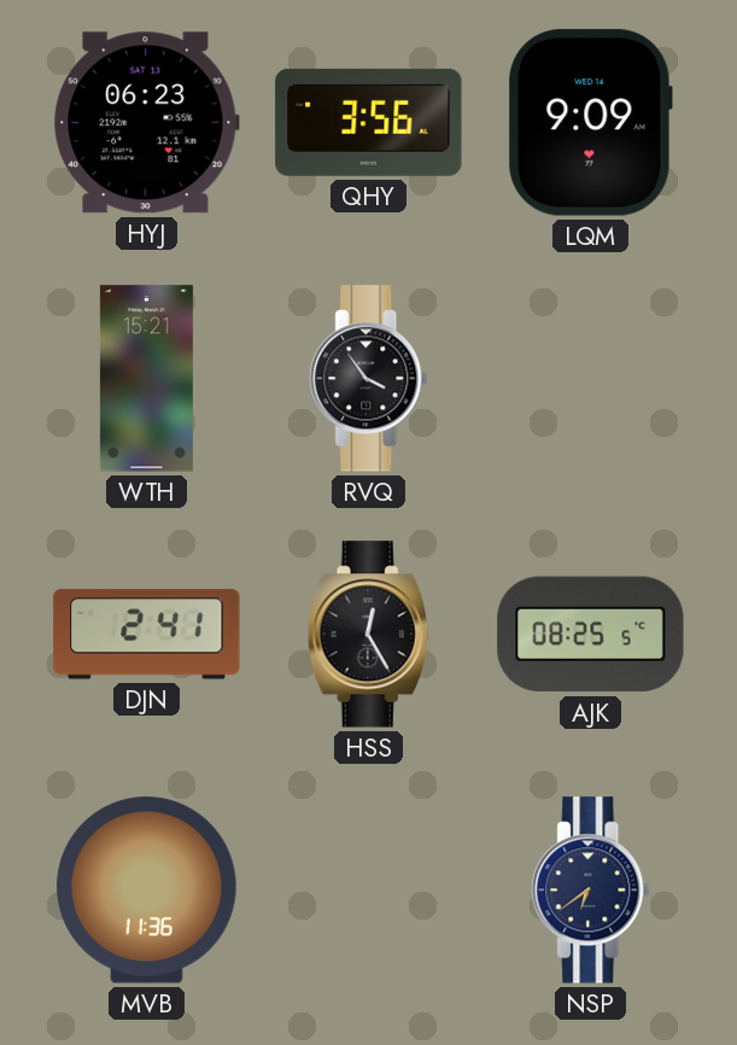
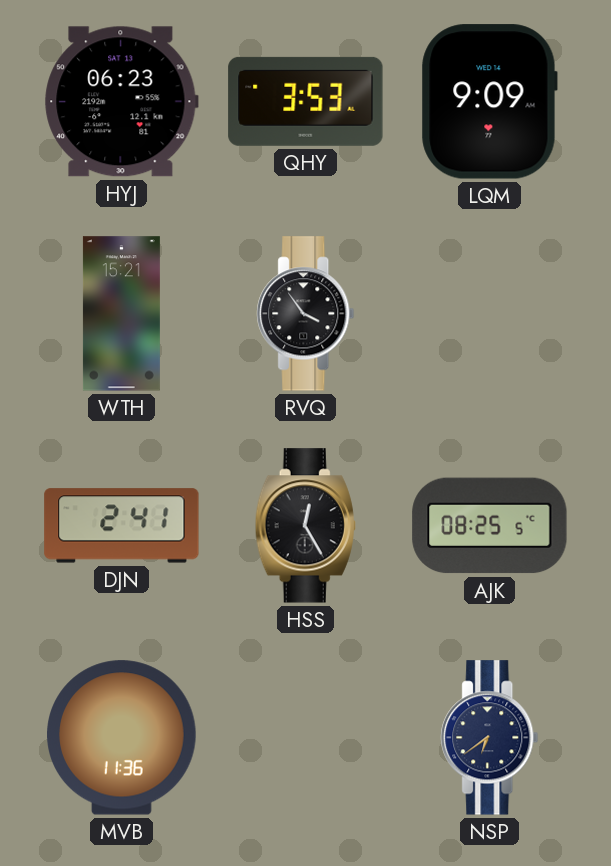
QHY: 3:56 -> 3:53
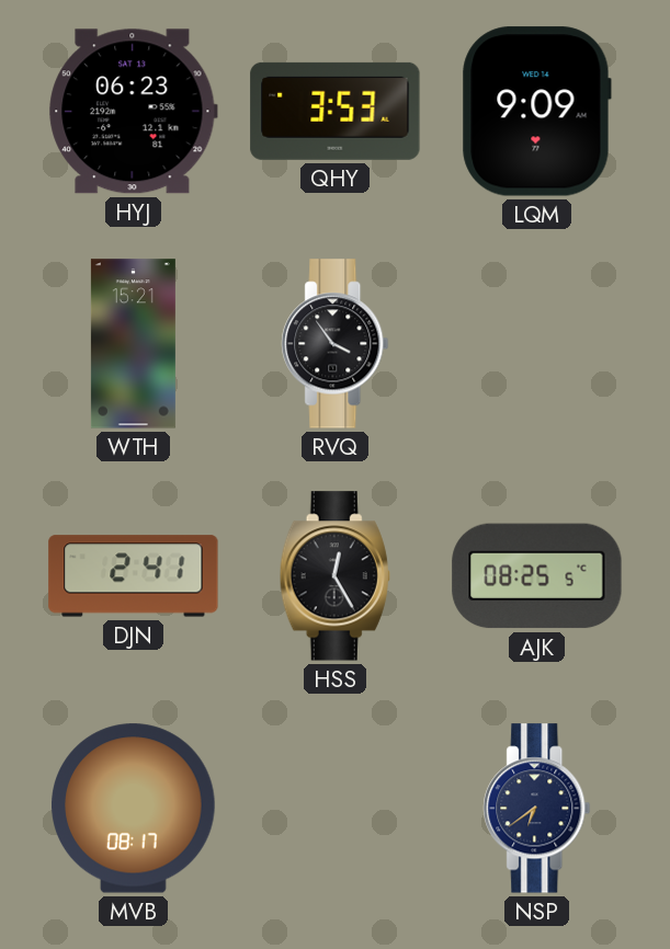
MVB: 11:36 -> 08:17
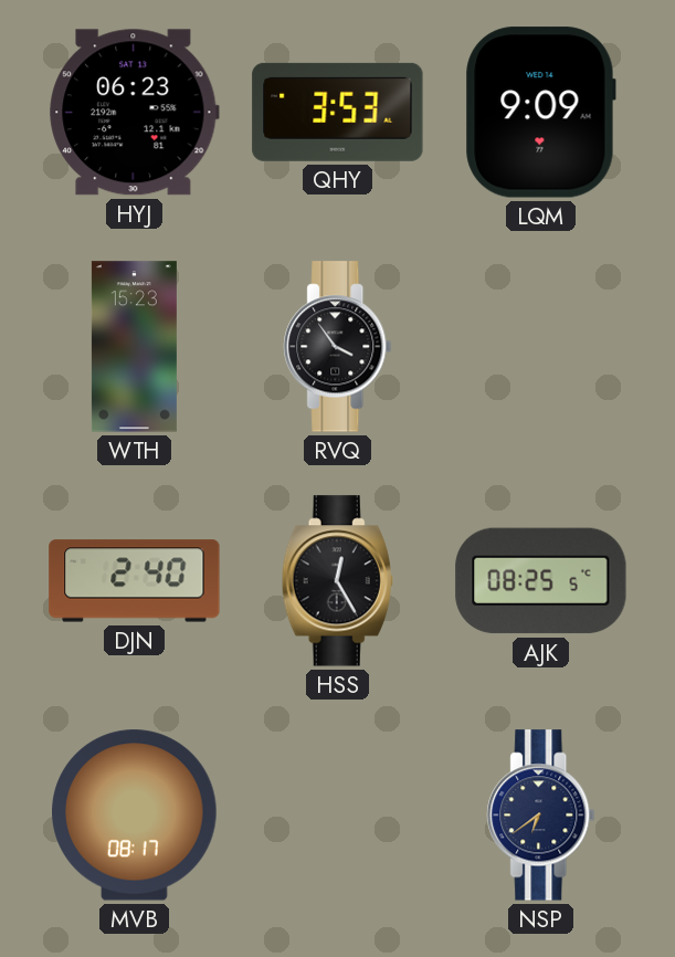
WTH: 15:21 -> 15:23
DJN: 2:41 -> 2:40
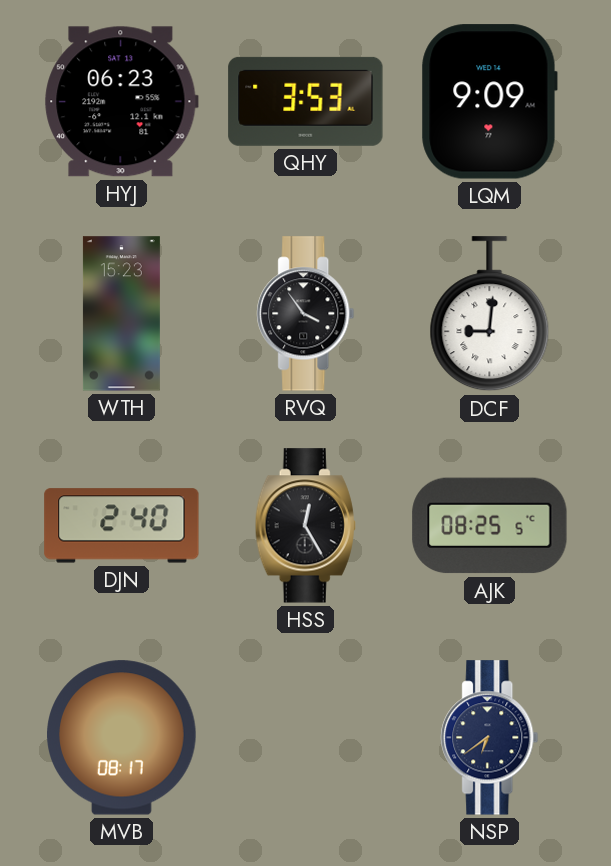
DCF: none -> 9:01
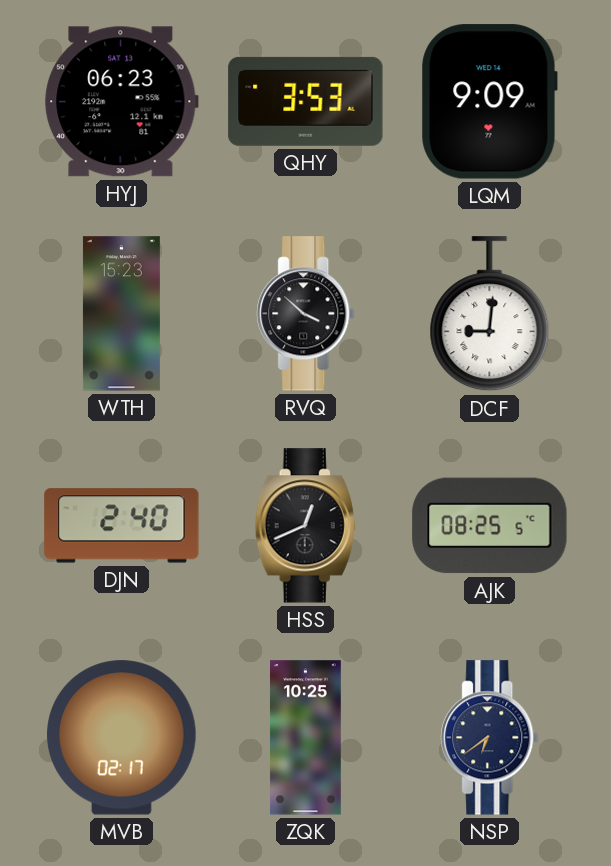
RVQ: 3:54 -> 3:52
HSS: 12:25 -> 12:41
MVB: 08:17 -> 02:17
ZQK: none -> 10:25
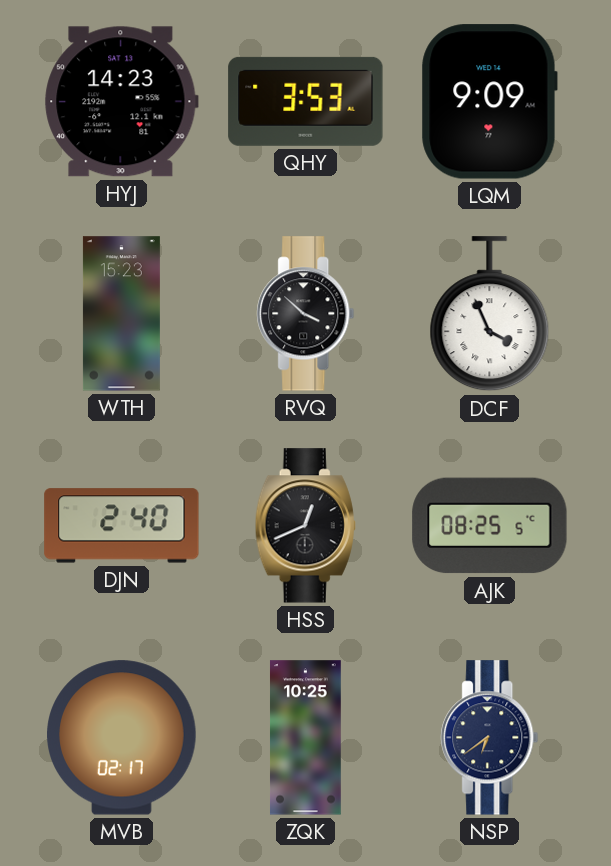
HYJ: 06:23 -> 14:23
DCF: 9:01 -> 3:56
